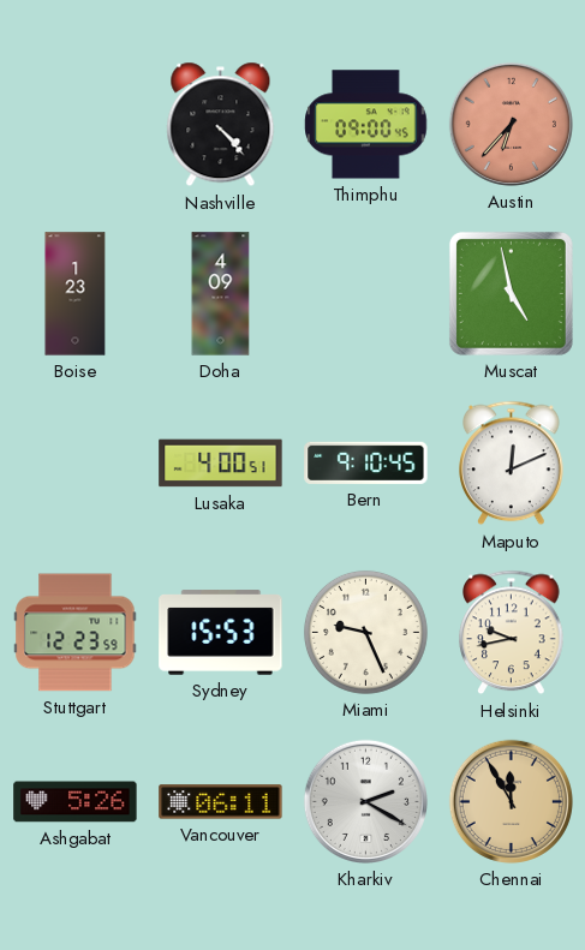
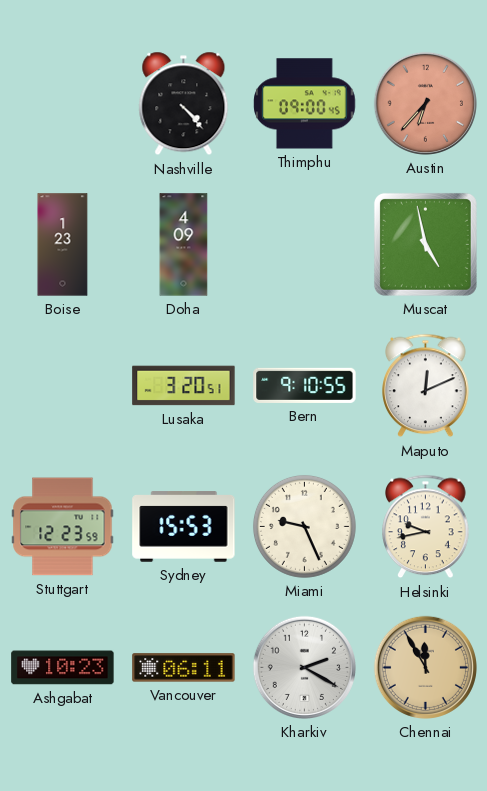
Lusaka: 4:00 -> 3:20
Bern: 9:10:45 -> 9:10:55
Ashgabat: 5:26 -> 10:23
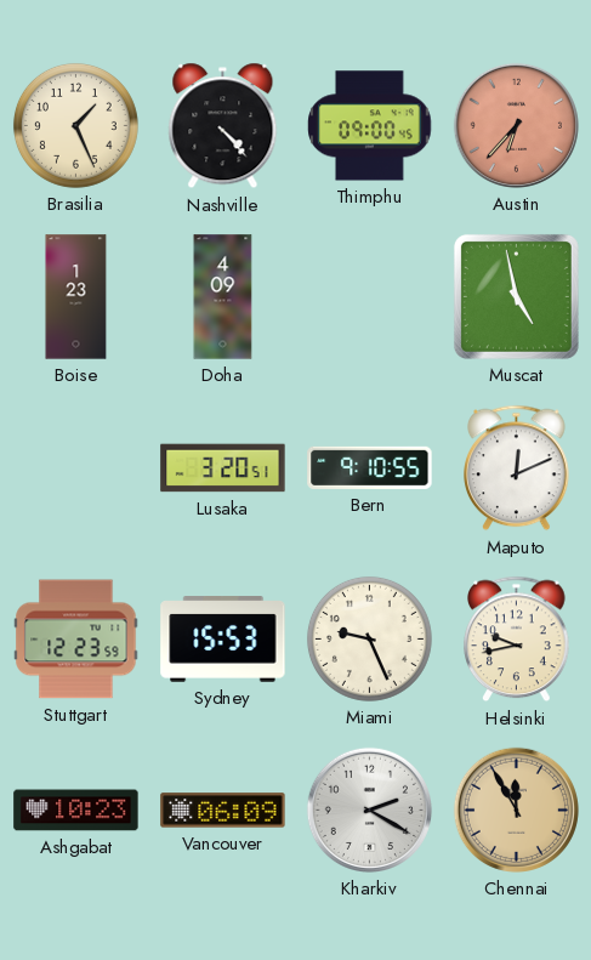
Brasilia: none -> 1:26
Vancouver: 06:11 -> 06:09
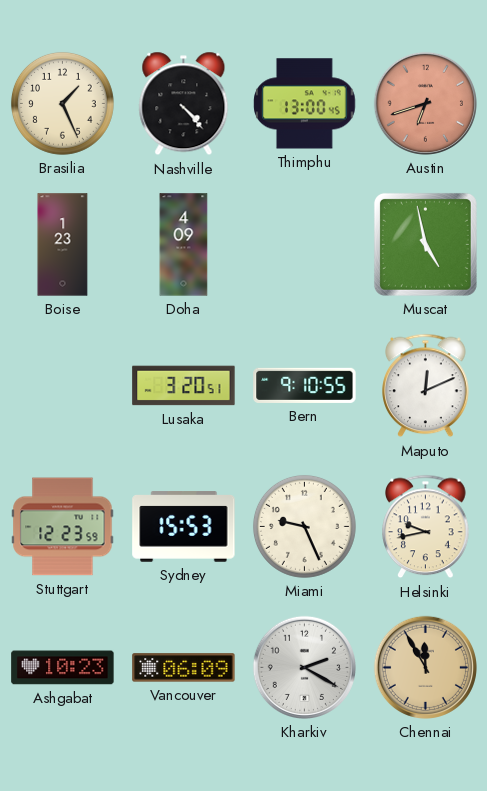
Thimphu: 09:00 -> 13:00
Austin: 6:37 -> 6:42
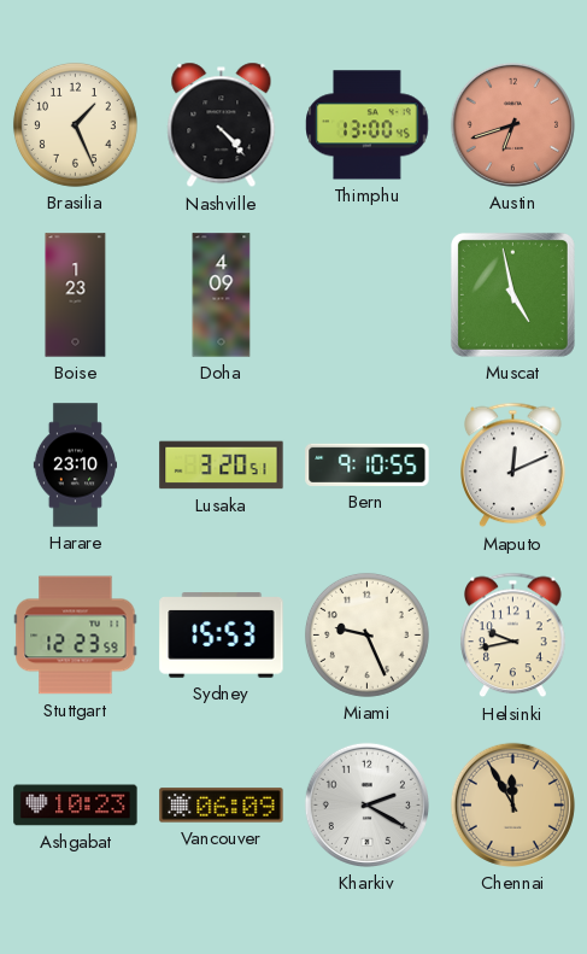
Harare: none -> 23:10
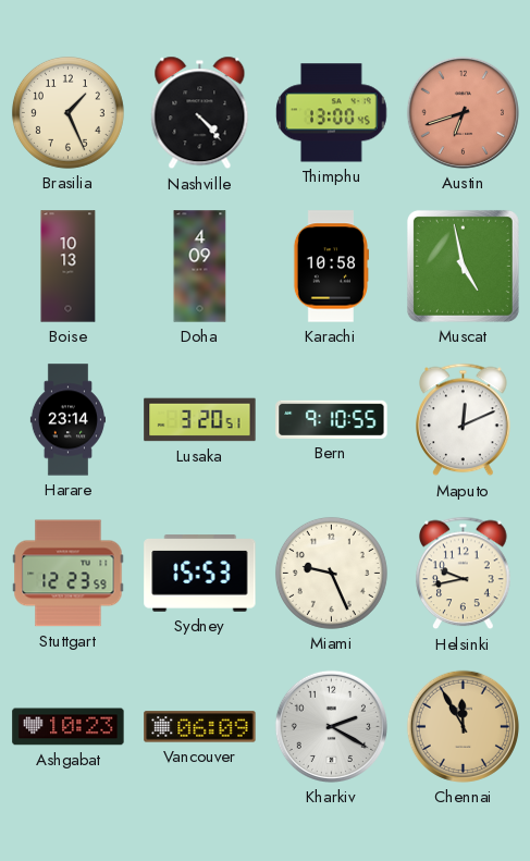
Boise: 1:23 -> 10:13
Karachi: none -> 10:58
Harare: 23:10 -> 23:14
